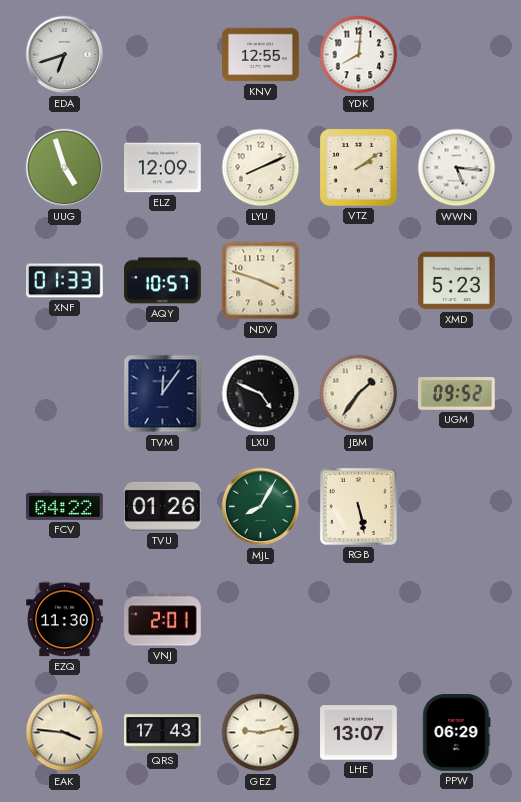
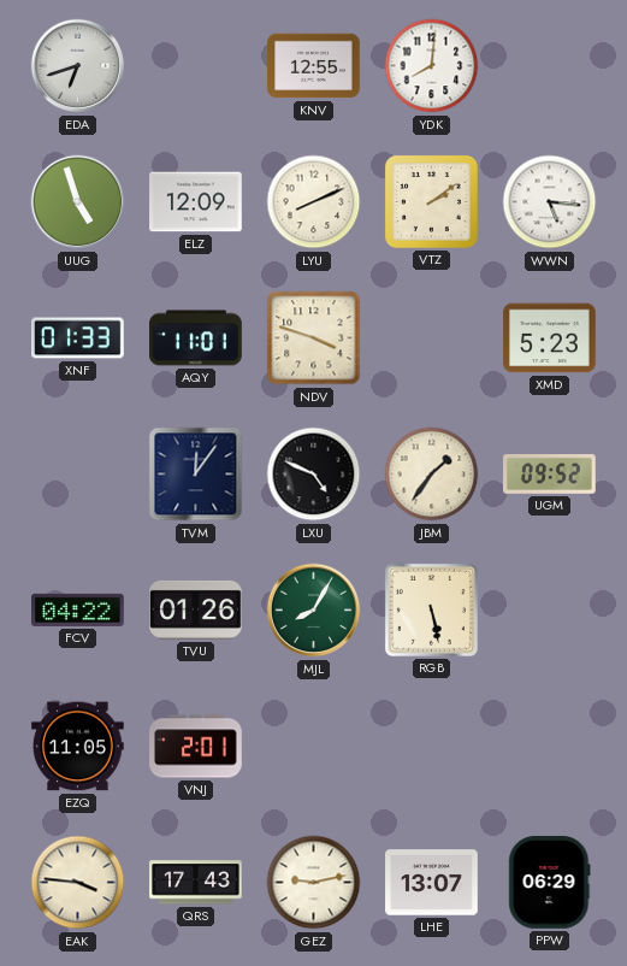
AQY: 10:57 -> 11:01
EZQ: 11:30 -> 11:05
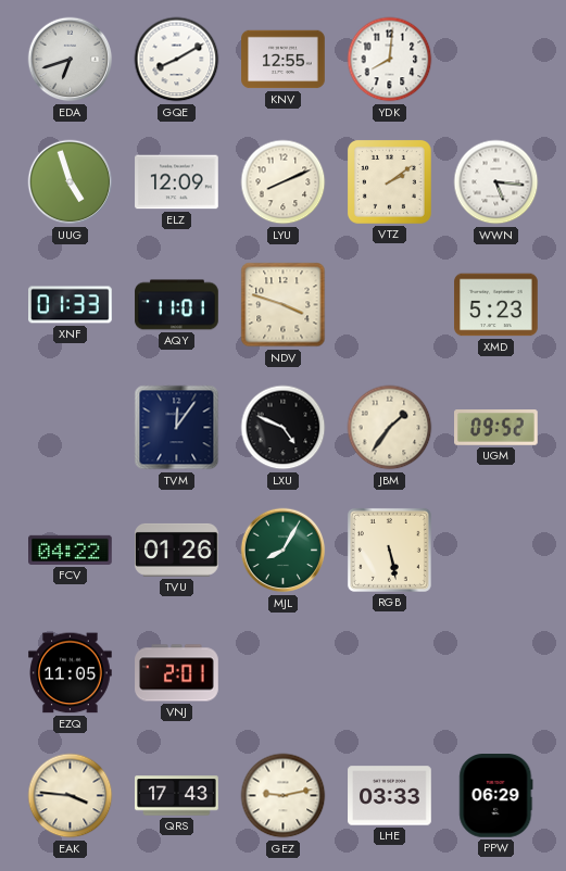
GQE: none -> 8:10
LHE: 13:07 -> 03:33
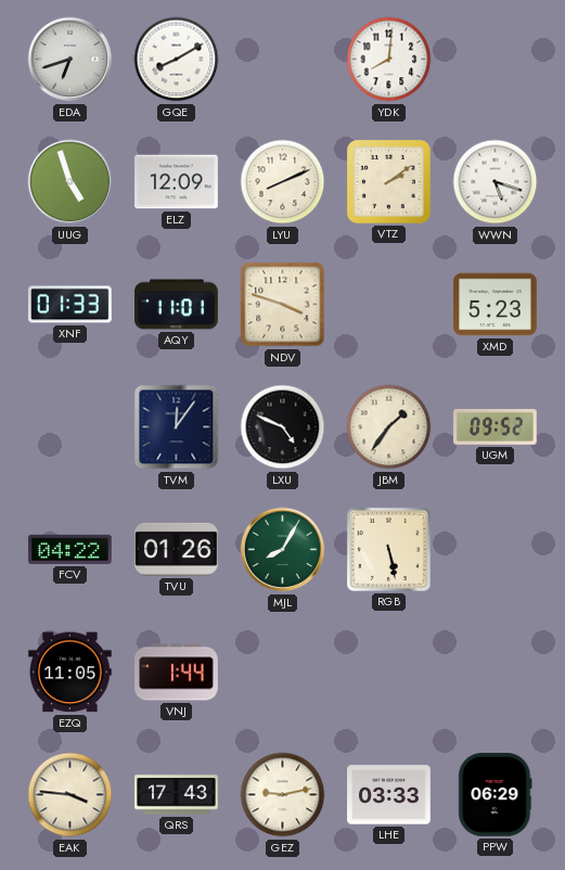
KNV: 12:55 -> none
WWN: 5:16 -> 5:18
VNJ: 2:01 -> 1:44
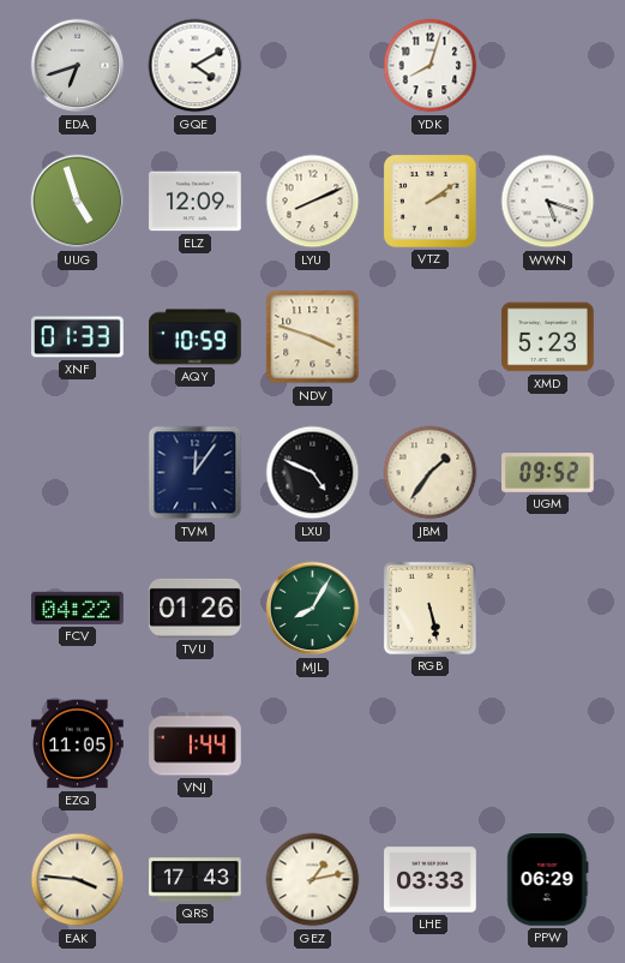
GQE: 8:10 -> 4:10
YDK: 8:01 -> 8:03
AQY: 11:01 -> 10:59
GEZ: 9:13 -> 1:13
